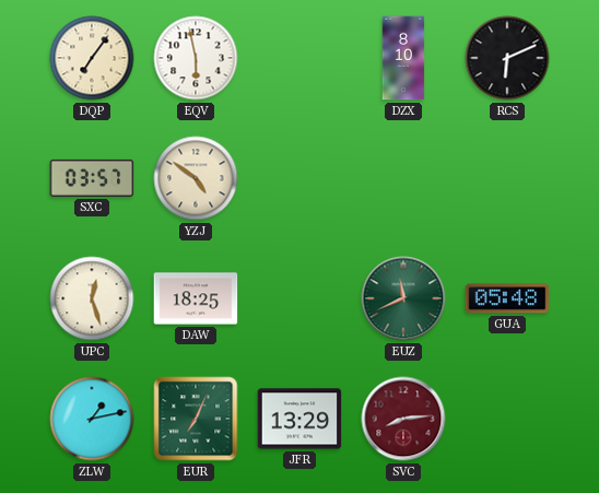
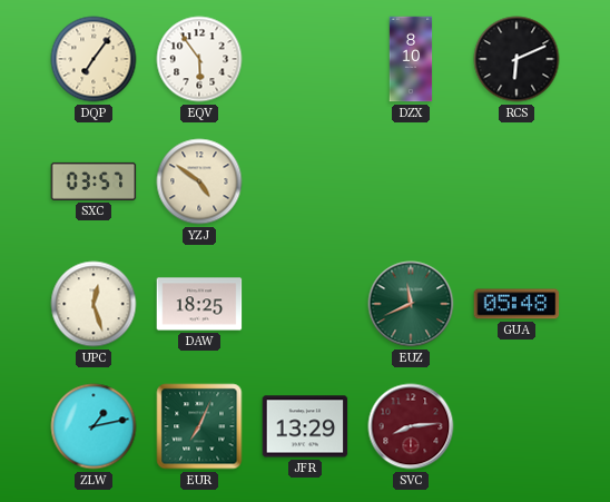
EQV: 5:58 -> 5:54
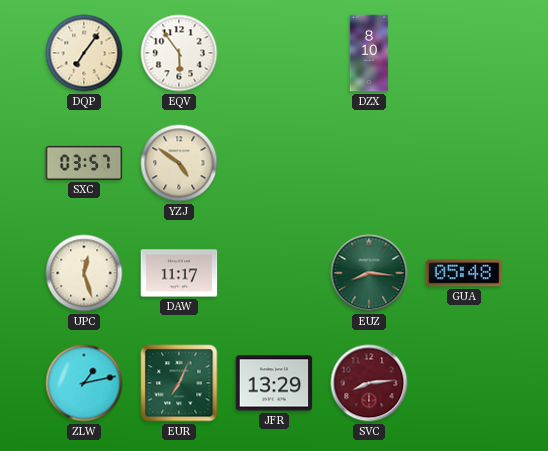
RCS: 6:11 -> none
DAW: 18:25 -> 11:17
EUZ: 11:41 -> 8:16
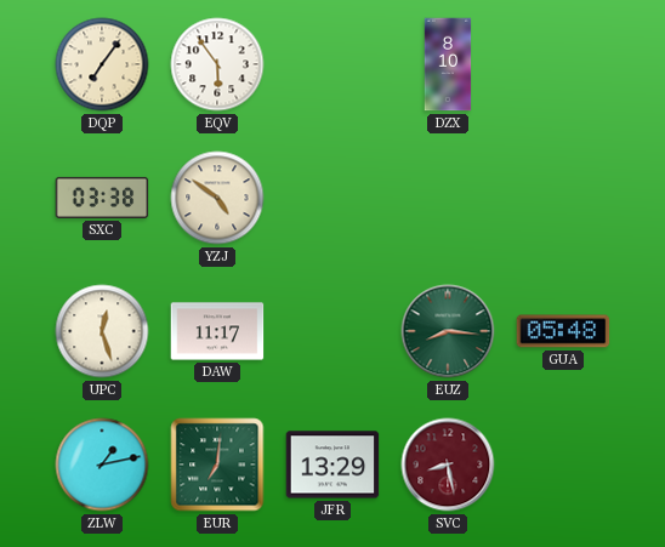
SXC: 03:57 -> 03:38
EUR: 7:04 -> 7:01
SVC: 8:14 -> 8:28
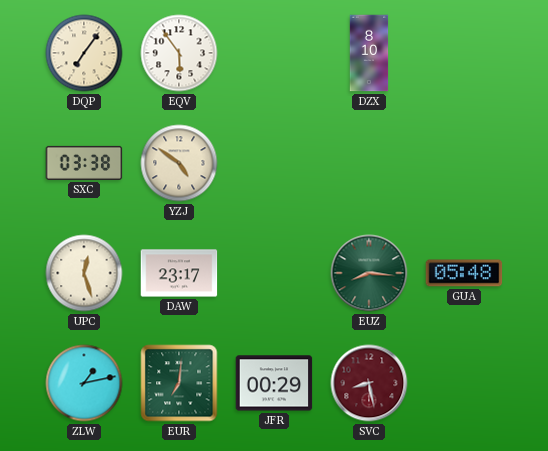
DAW: 11:17 -> 23:17
JFR: 13:29 -> 00:29
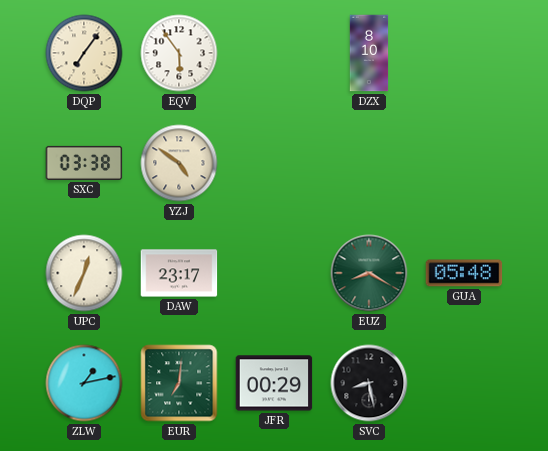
UPC: 12:27 -> 12:34
EUZ: 8:16 -> 8:20
SVC dial: burgundy -> black
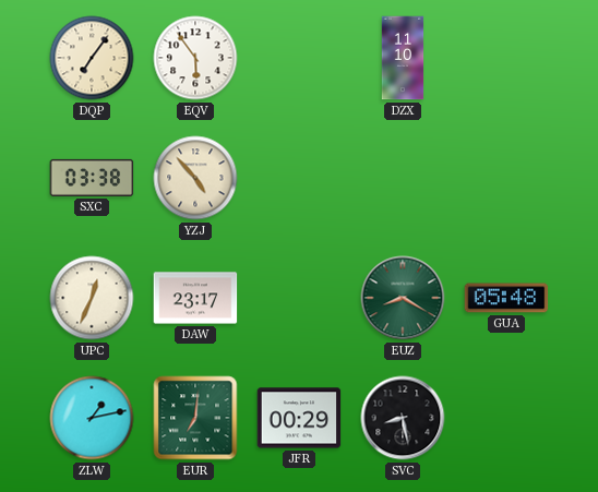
DZX: 8:10 -> 11:10
YZJ: 4:51 -> 4:53
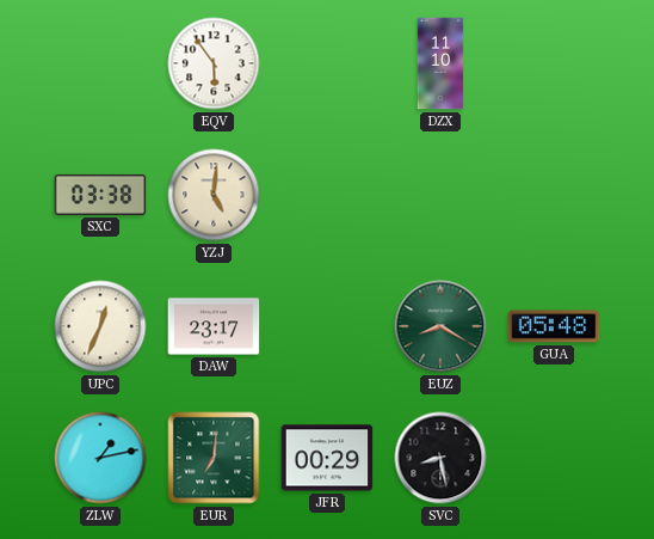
DQP: 7:06 -> none
YZJ: 4:53 -> 5:01
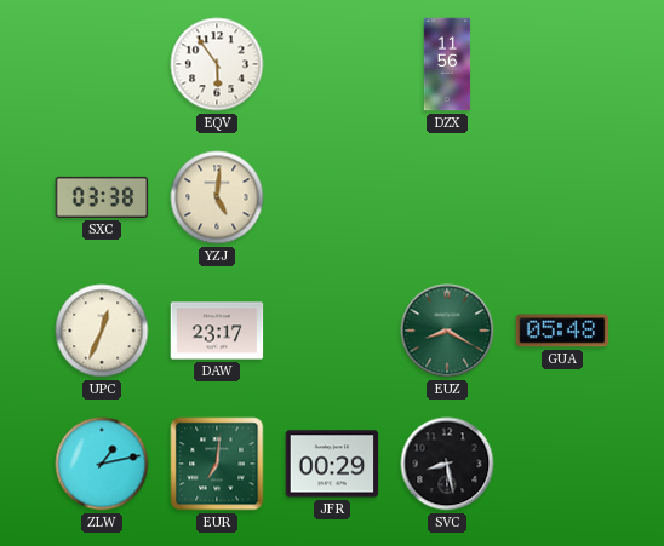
DZX: 11:10 -> 11:56
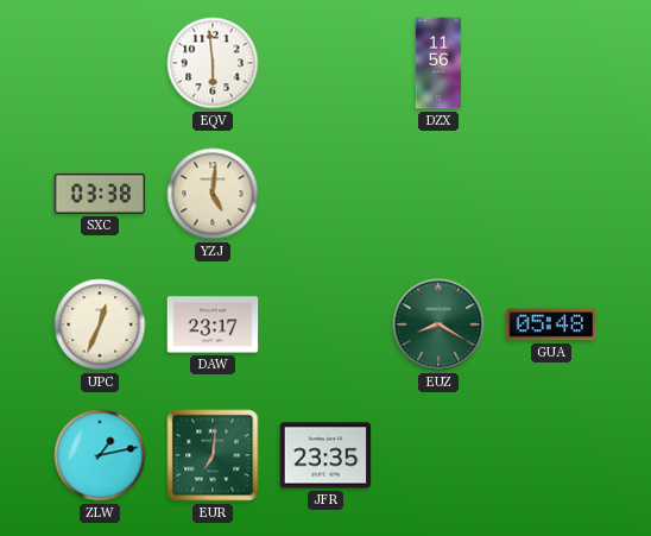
EQV: 5:54 -> 5:59
JFR: 00:29 -> 23:35
SVC: 8:28 -> none
